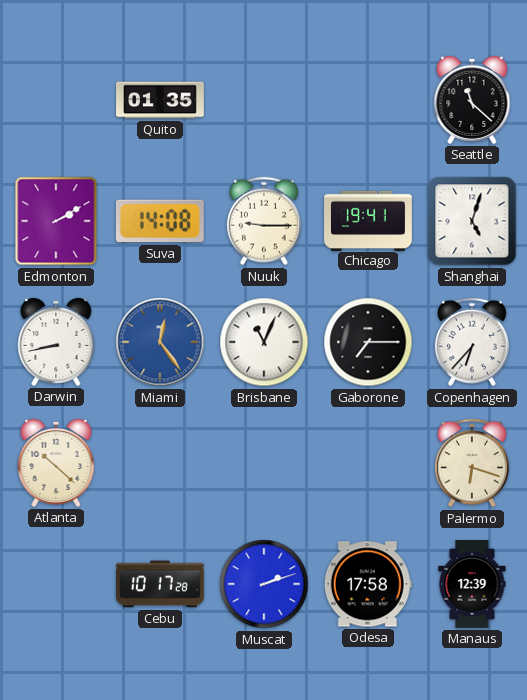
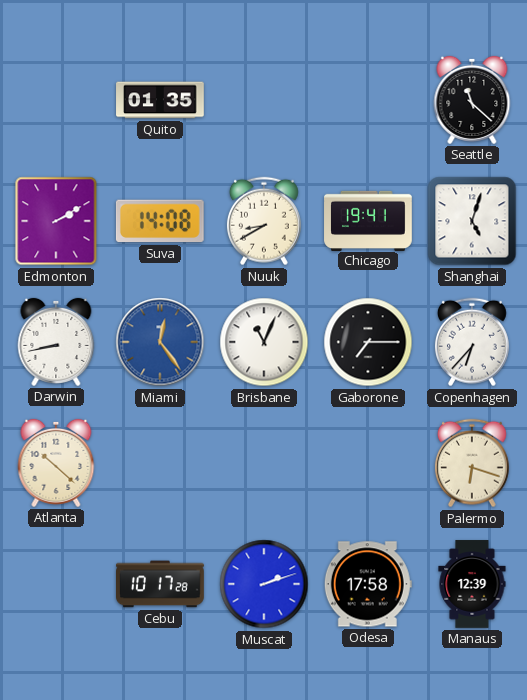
Nuuk: 9:15 -> 8:40
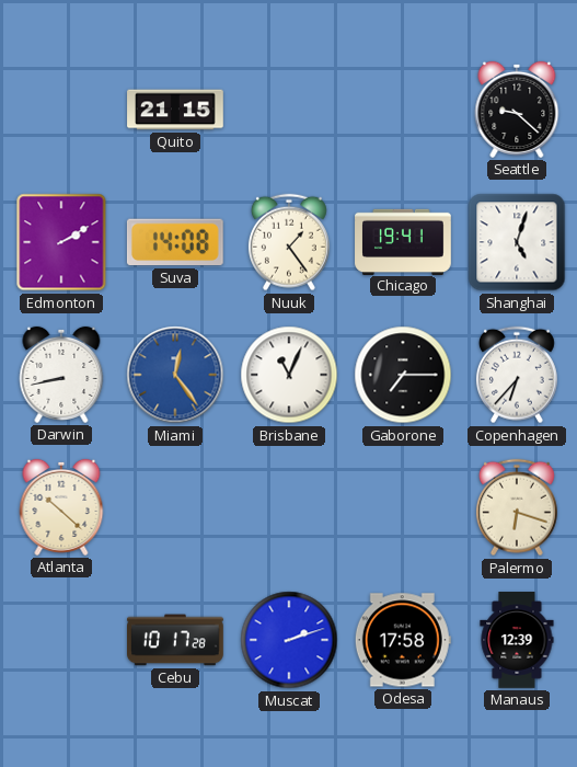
Quito: 01:35 -> 21:15
Seattle: 11:22 -> 9:22
Nuuk: 8:40 -> 1:24
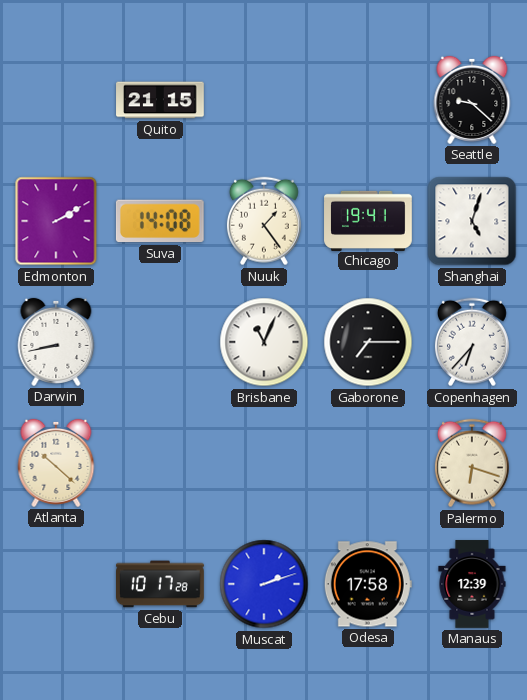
Miami: 12:24 -> none
